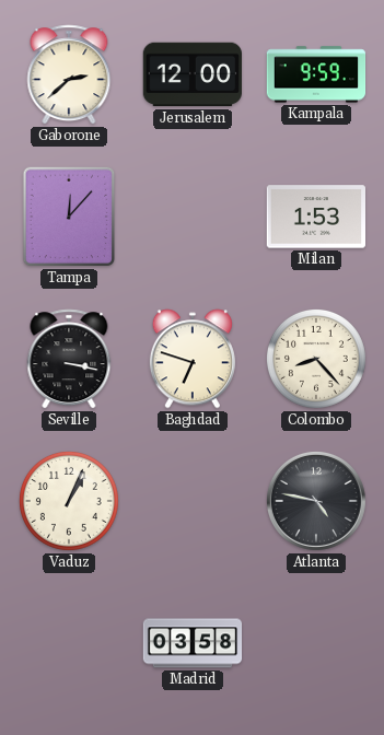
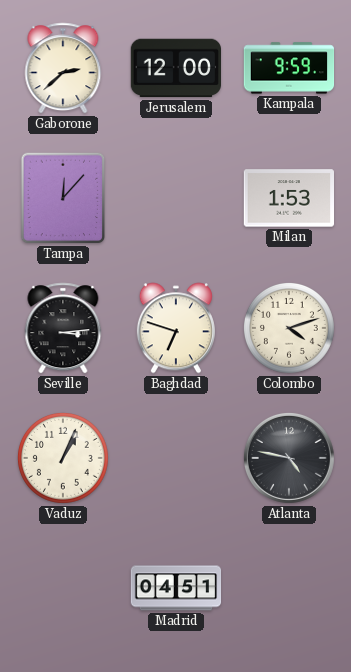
Seville: 3:17 -> 3:14
Colombo: 8:23 -> 4:12
Madrid: 03:58 -> 04:51
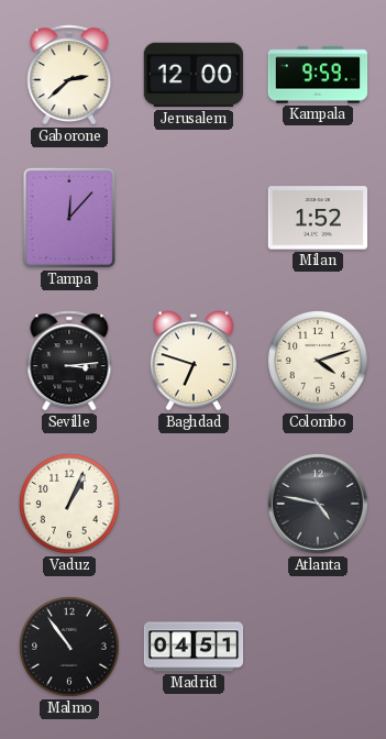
Milan: 1:53 -> 1:52
Malmo: none -> 10:54
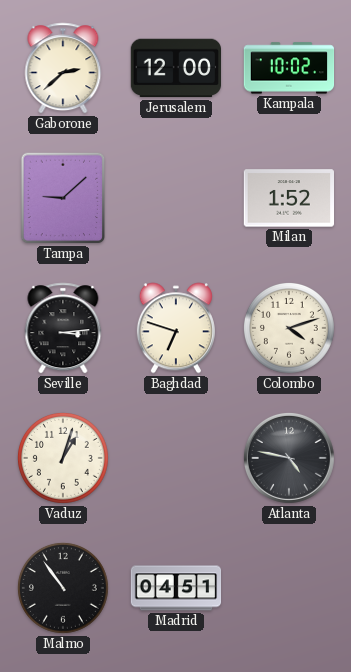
Kampala: 9:59 -> 10:02
Tampa: 12:07 -> 9:08
Vaduz: 1:04 -> 1:03
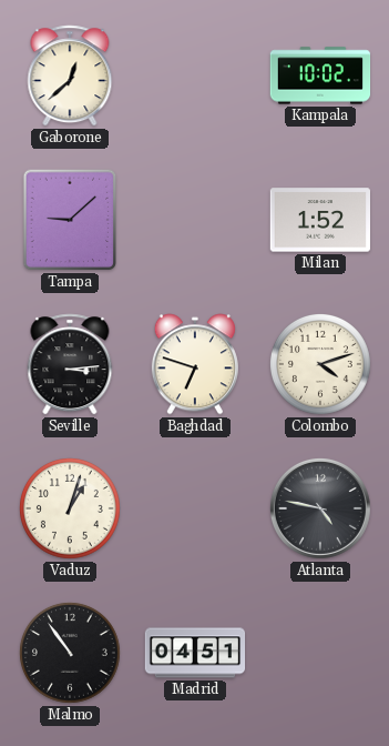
Gaborone: 2:38 -> 12:38
Jerusalem: 12:00 -> none
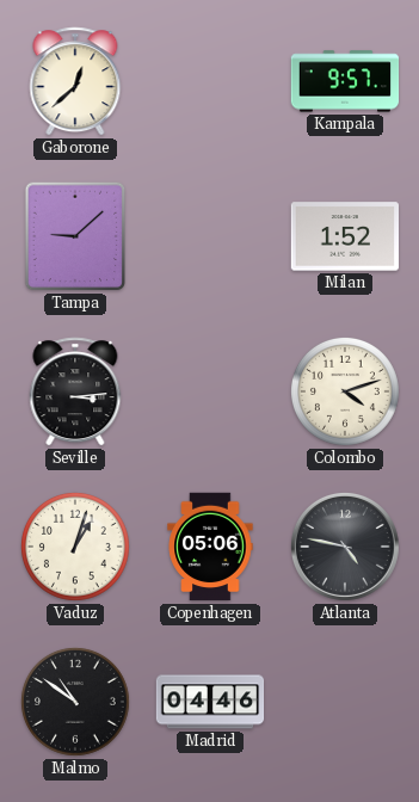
Kampala: 10:02 -> 9:57
Baghdad: 6:48 -> none
Copenhagen: none -> 05:06
Malmo: 10:54 -> 10:51
Madrid: 04:51 -> 04:46
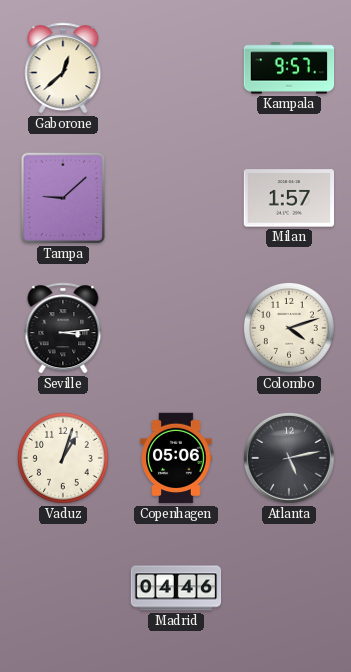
Milan: 1:52 -> 1:57
Atlanta: 4:47 -> 5:13
Malmo: 10:51 -> none
